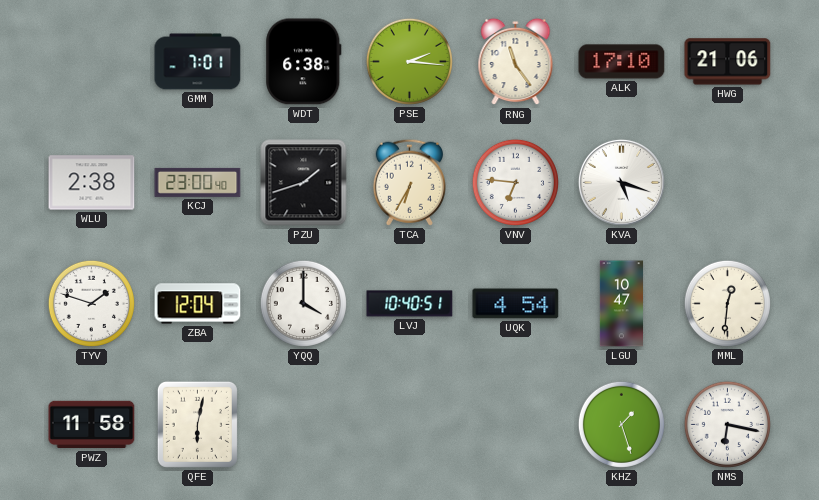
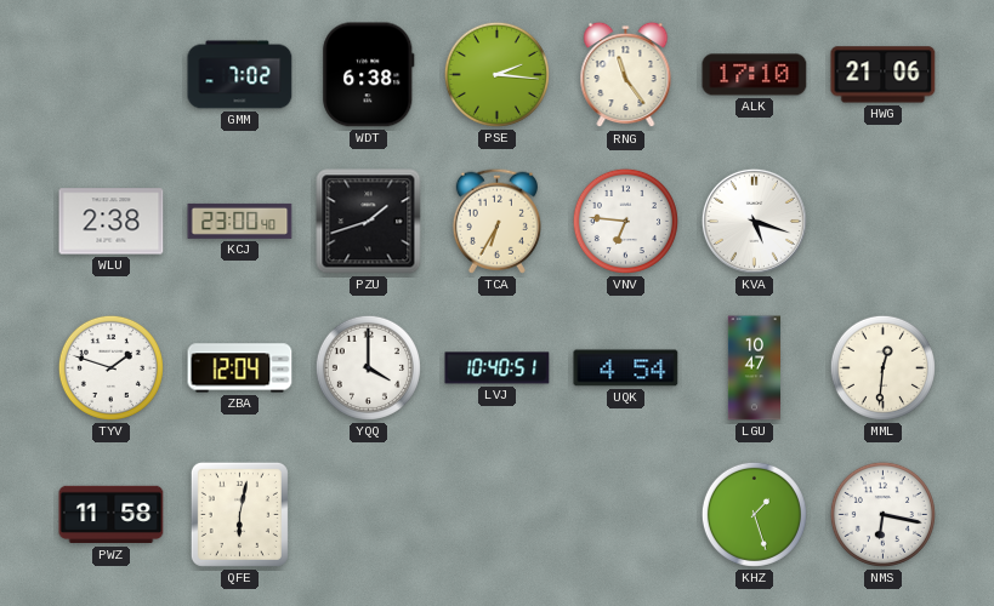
GMM: 7:01 -> 7:02
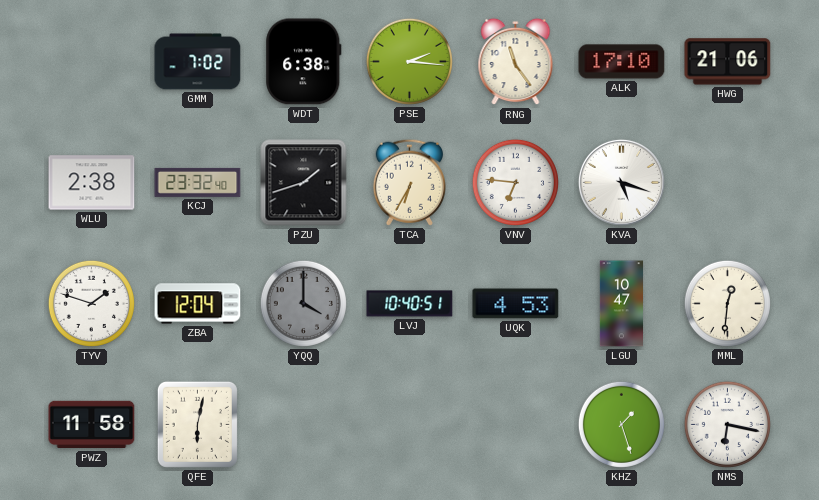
KCJ: 23:00 -> 23:32
YQQ dial: white -> grey
UQK: 4:54 -> 4:53
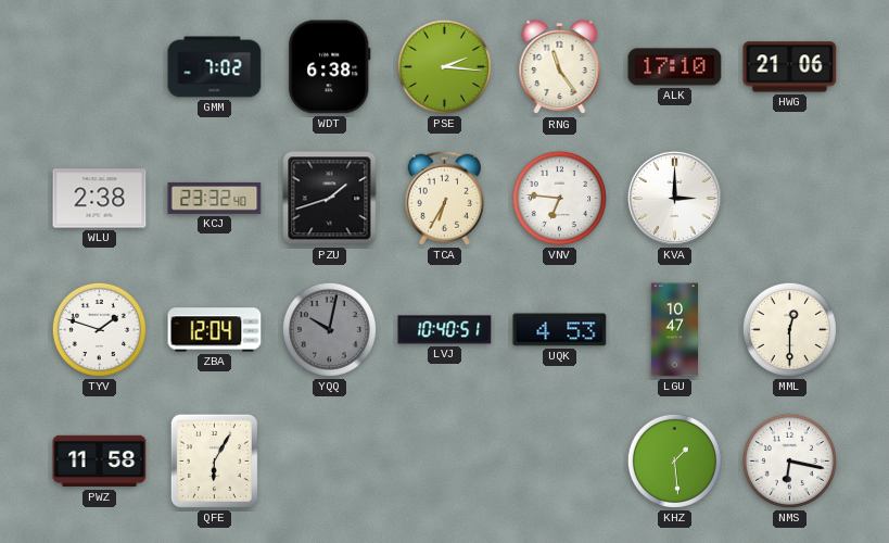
KVA: 5:18 -> 3:00
YQQ: 4:00 -> 10:02
MML: 12:31 -> 12:30
QFE: 6:02 -> 6:05
KHZ: 1:27 -> 1:29
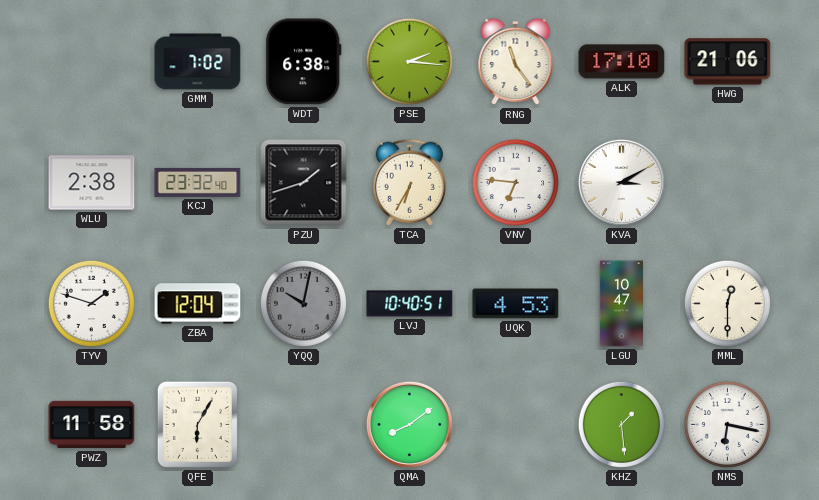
KVA: 3:00 -> 3:10
QMA: none -> 8:09
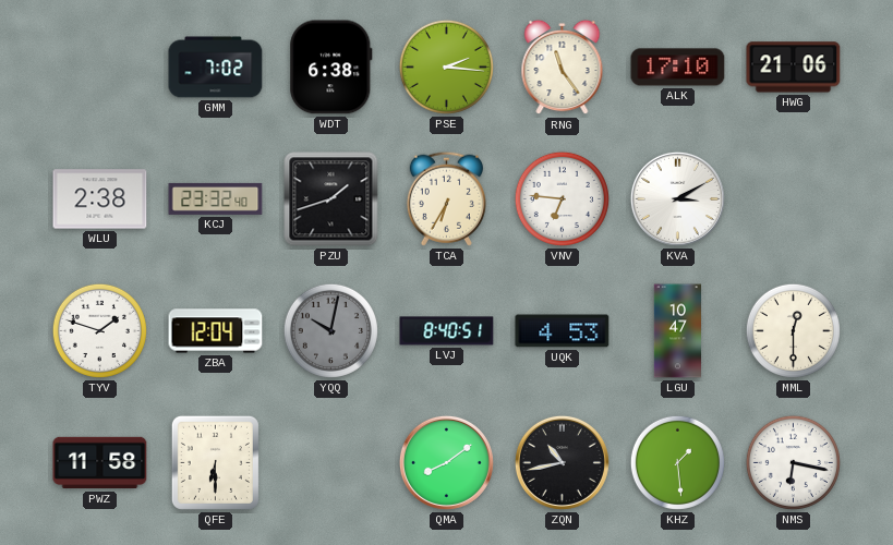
LVJ: 10:40 -> 8:40
QFE: 6:05 -> 6:30
ZQN: none -> 10:43
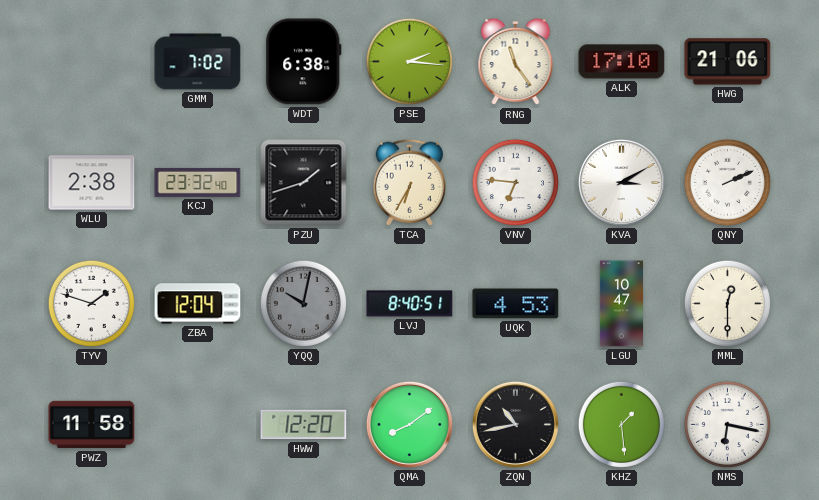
QNY: none -> 2:11
QFE: 6:30 -> none
HWW: none -> 12:20
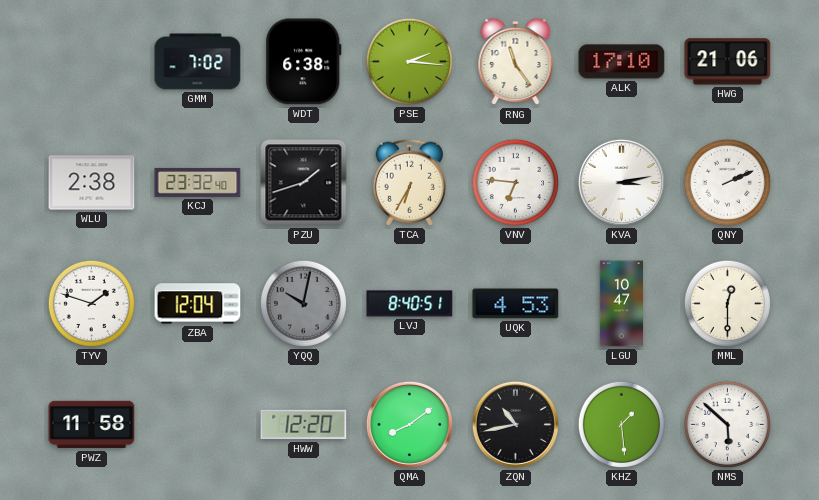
KVA: 3:10 -> 3:13
NMS: 6:17 -> 5:52
